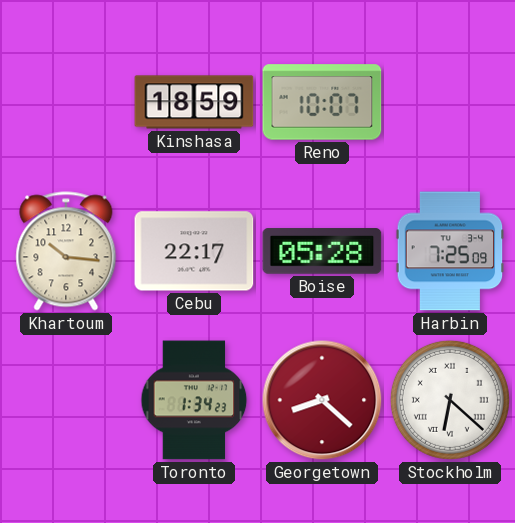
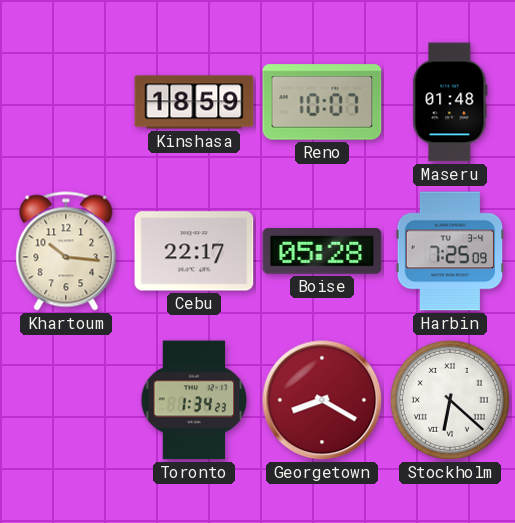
Maseru: none -> 01:48
Georgetown: 8:22 -> 8:20
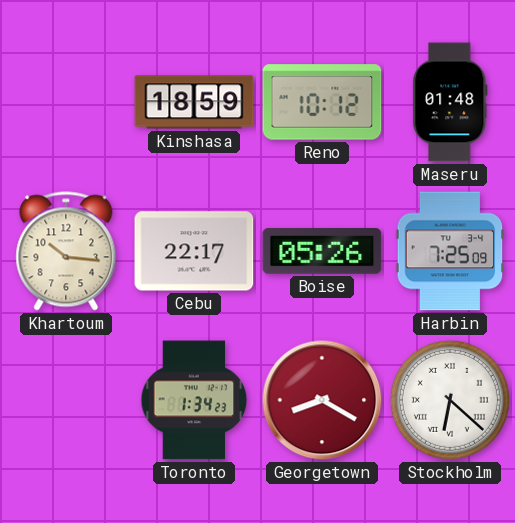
Reno: 10:07 -> 10:12
Boise: 05:28 -> 05:26
